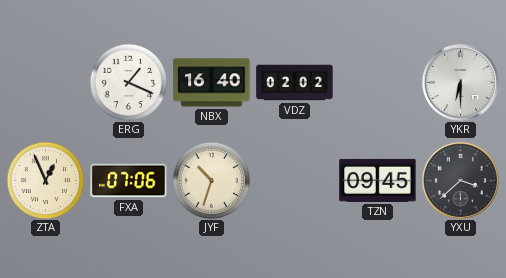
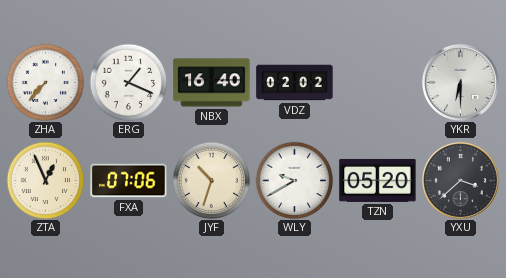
ZHA: none -> 7:37
WLY: none -> 9:40
TZN: 09:45 -> 05:20
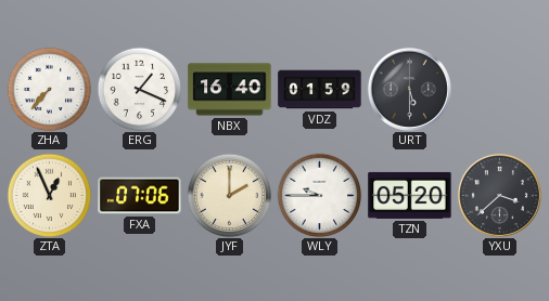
VDZ: 02:02 -> 01:59
URT: none -> 5:30
YKR: 6:30 -> none
JYF: 10:33 -> 2:00
WLY: 9:40 -> 9:45
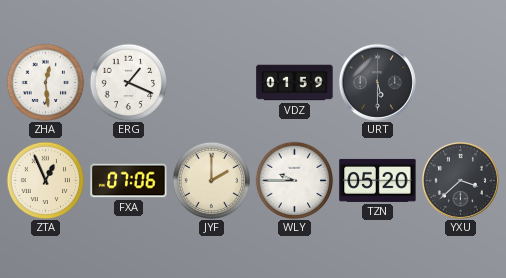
ZHA: 7:37 -> 12:29
NBX: 16:40 -> none
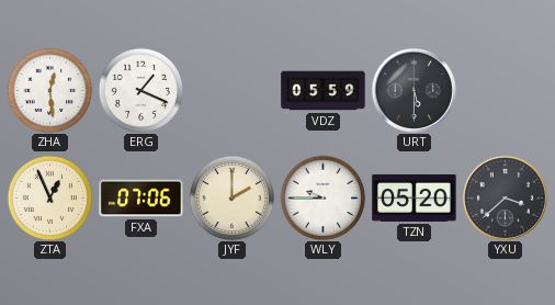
VDZ: 01:59 -> 05:59
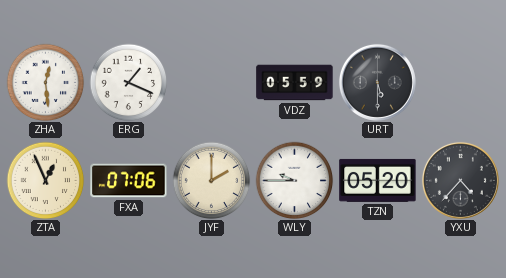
YXU: 3:38 -> 4:37
